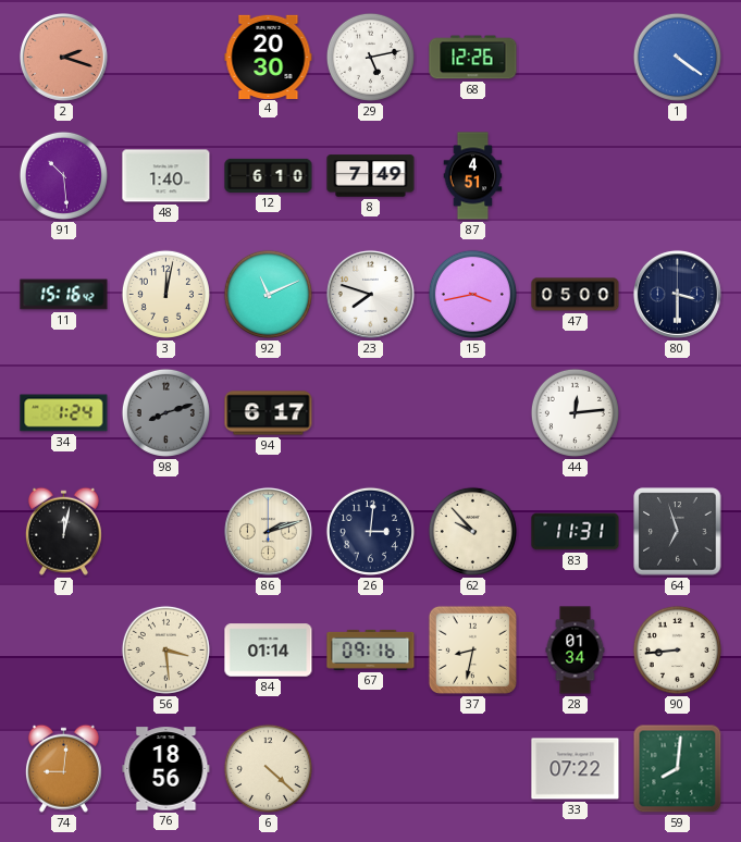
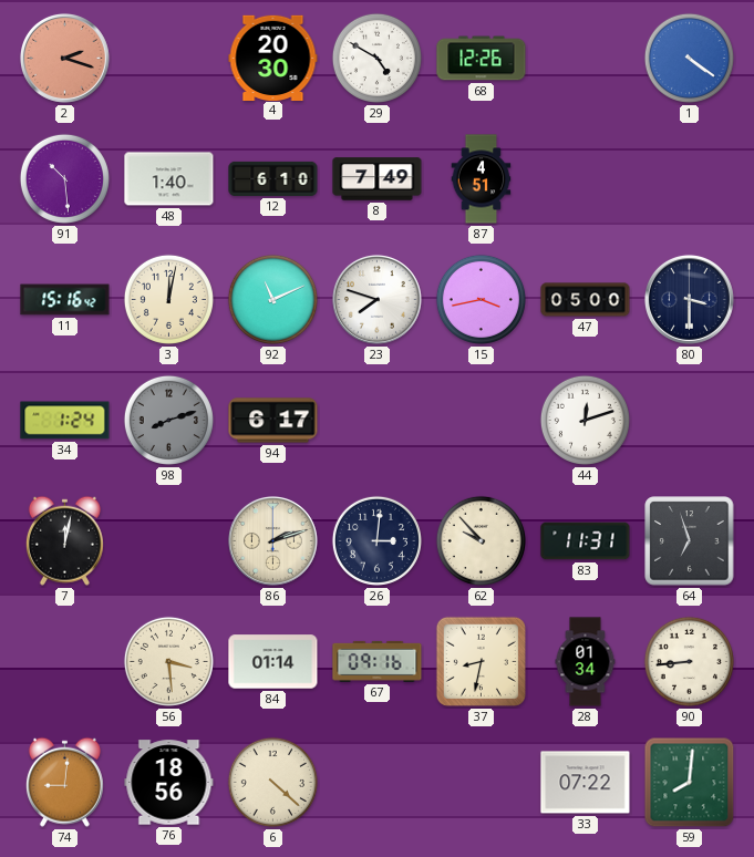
29: 5:13 -> 4:50
44: 12:14 -> 12:12
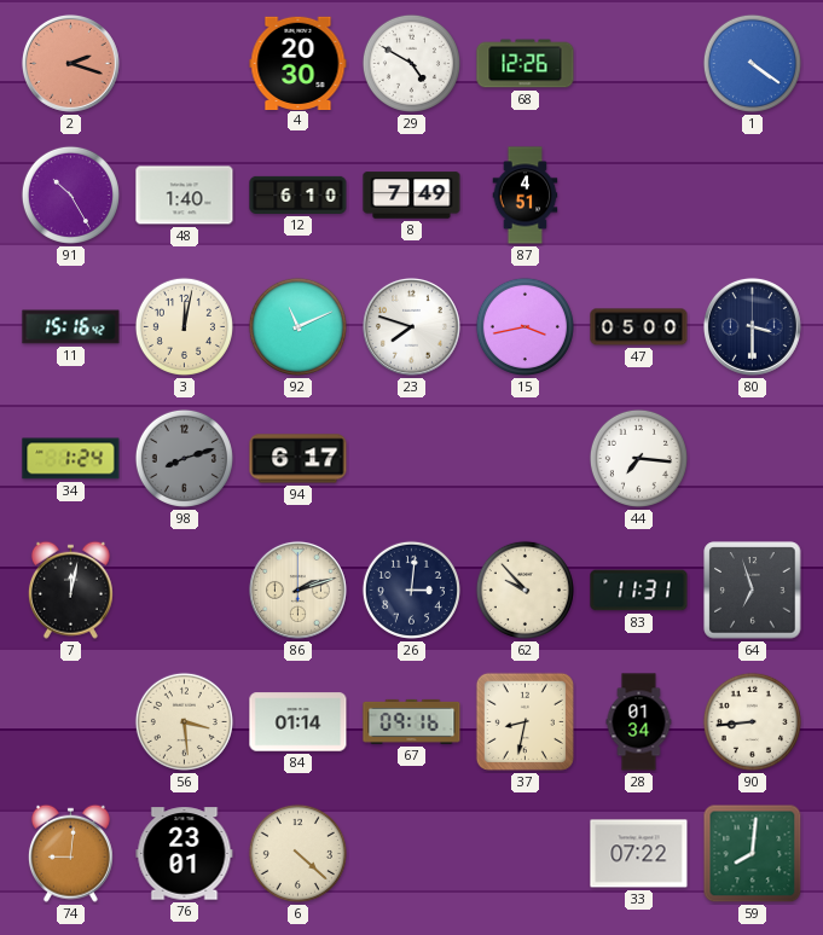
91: 10:29 -> 10:25
44: 12:12 -> 7:16
76: 18:56 -> 23:01
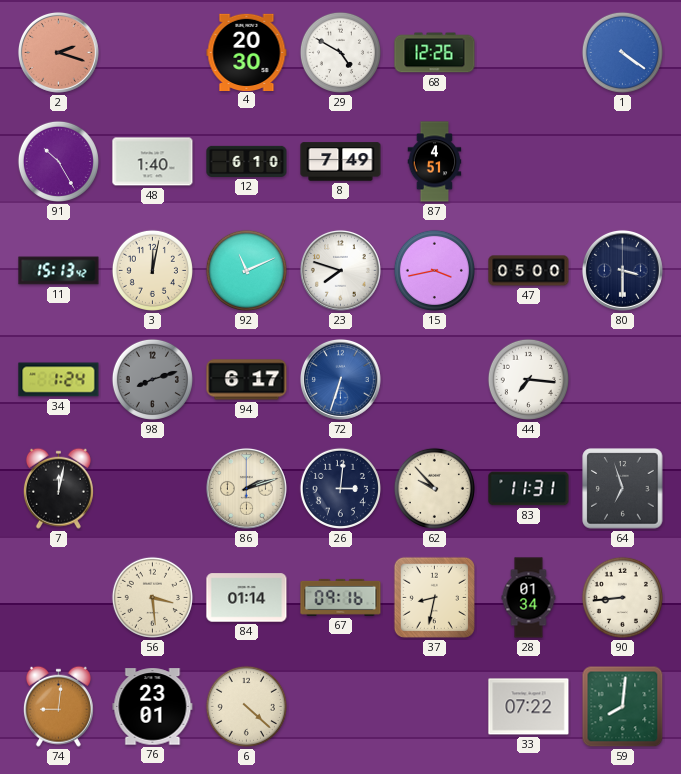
11: 15:16 -> 15:13
72: none -> 6:33
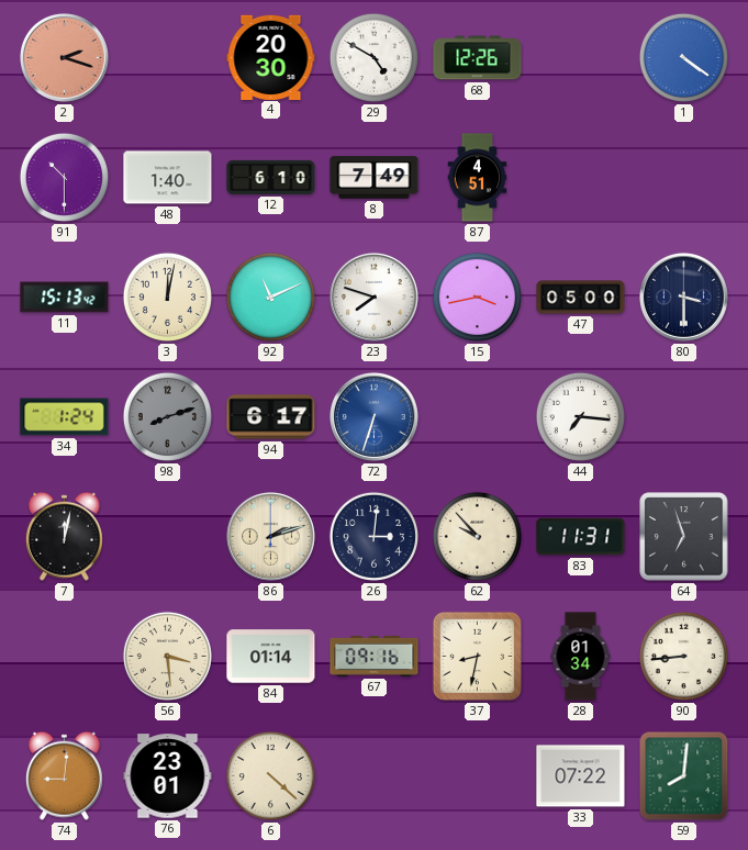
91: 10:25 -> 10:30
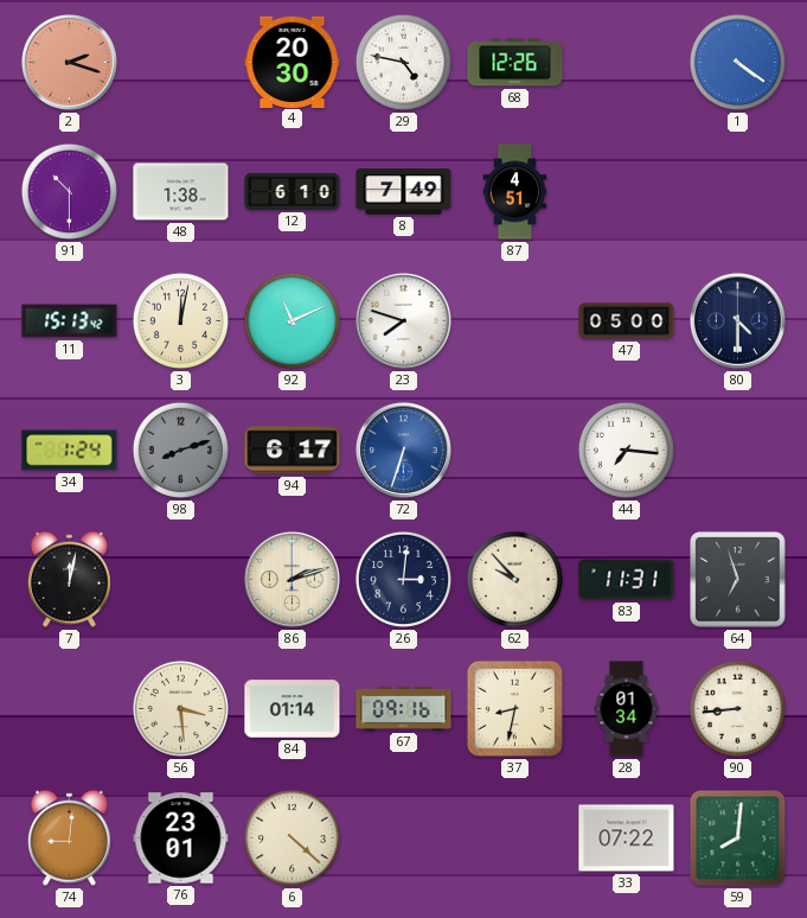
29: 4:50 -> 4:47
48: 1:40 -> 1:38
15: 3:43 -> none
80: 3:30 -> 4:30
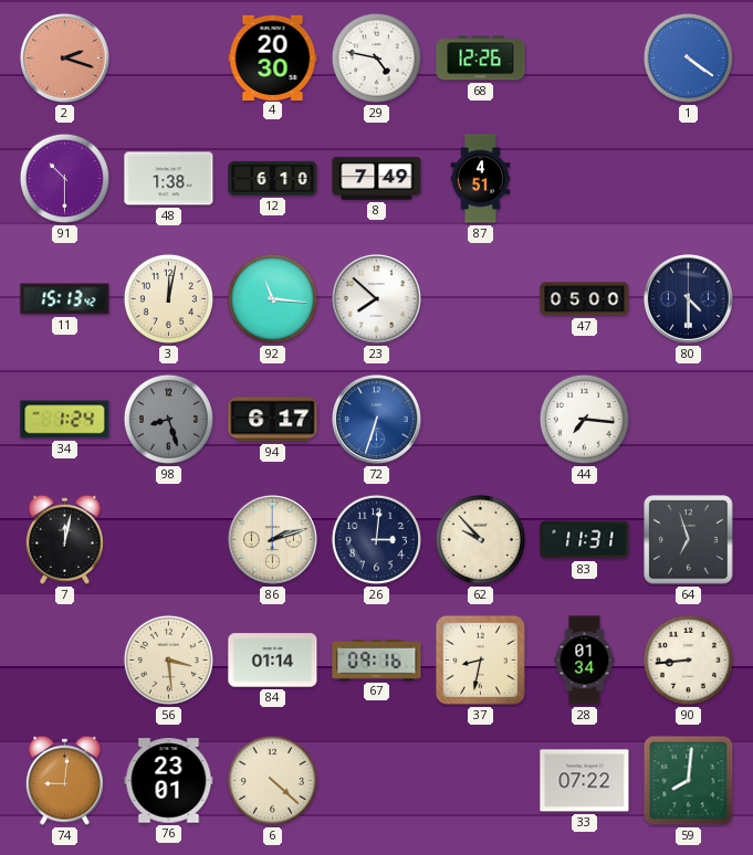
92: 11:11 -> 11:16
23: 7:48 -> 7:52
98: 8:12 -> 8:27
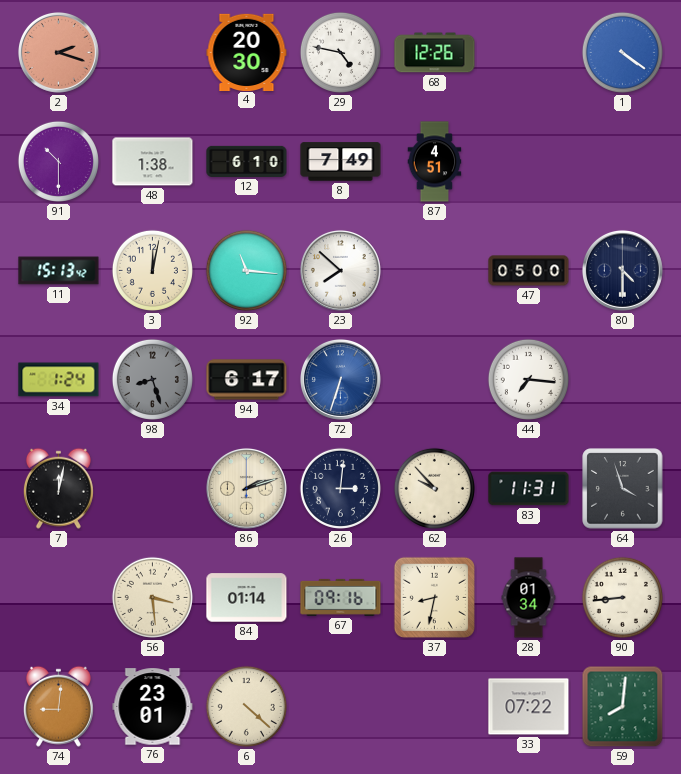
64: 6:57 -> 3:57
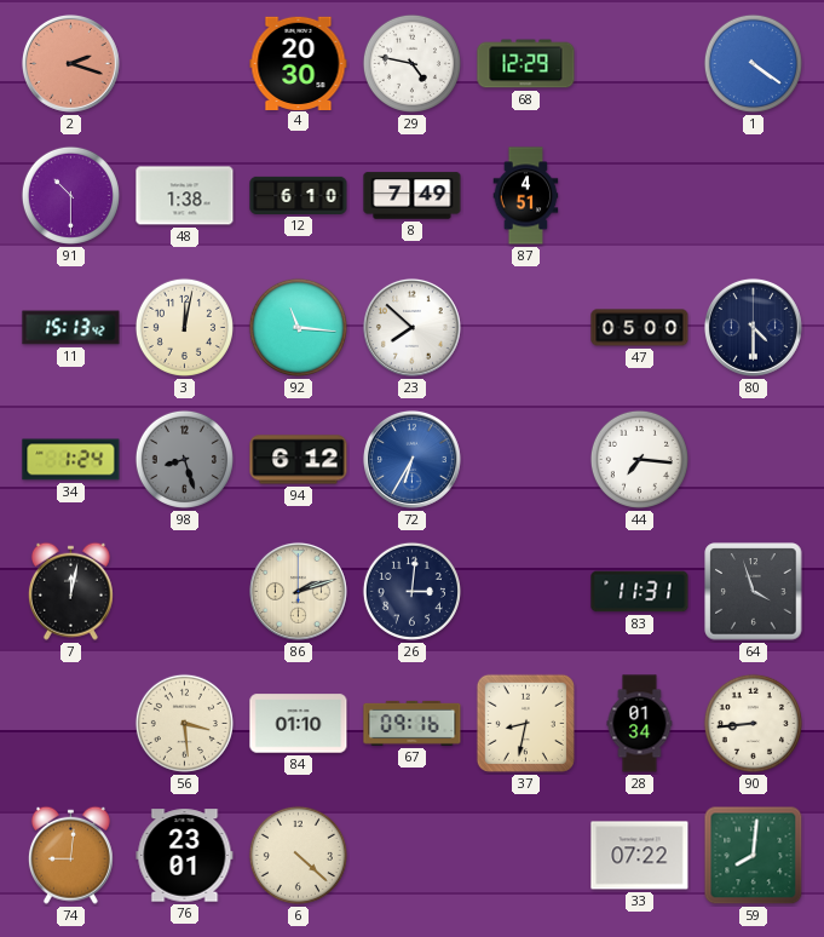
68: 12:26 -> 12:29
94: 6:17 -> 6:12
72: 6:33 -> 6:35
62: 9:53 -> none
84: 01:14 -> 01:10
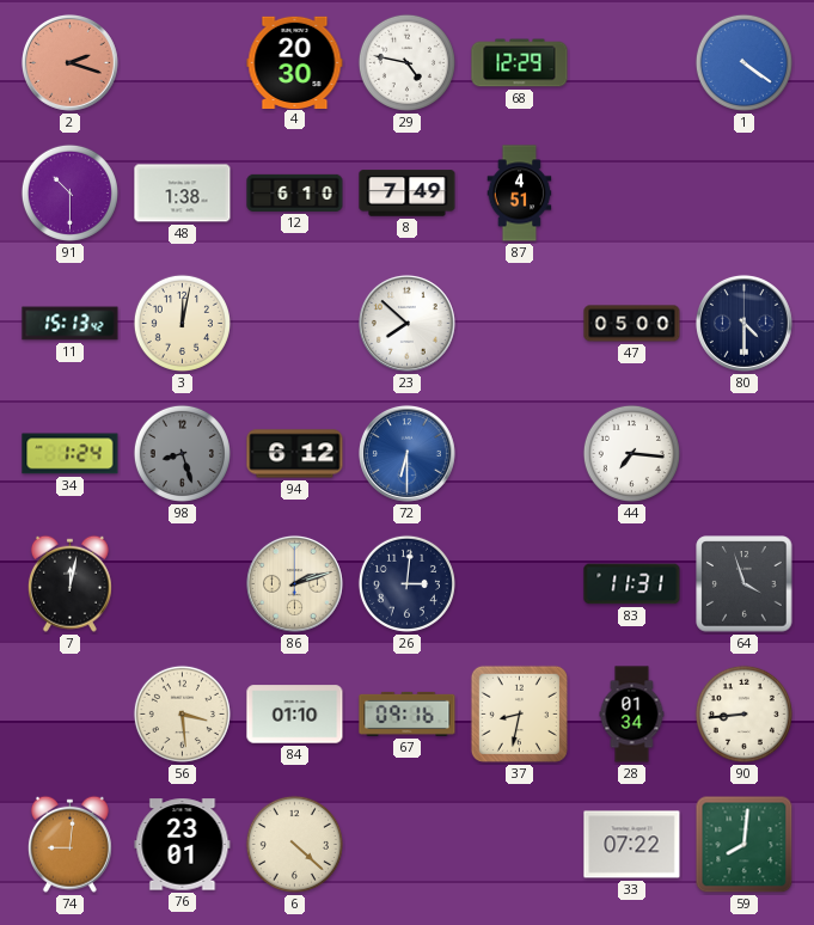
92: 11:16 -> none
72: 6:35 -> 6:30
